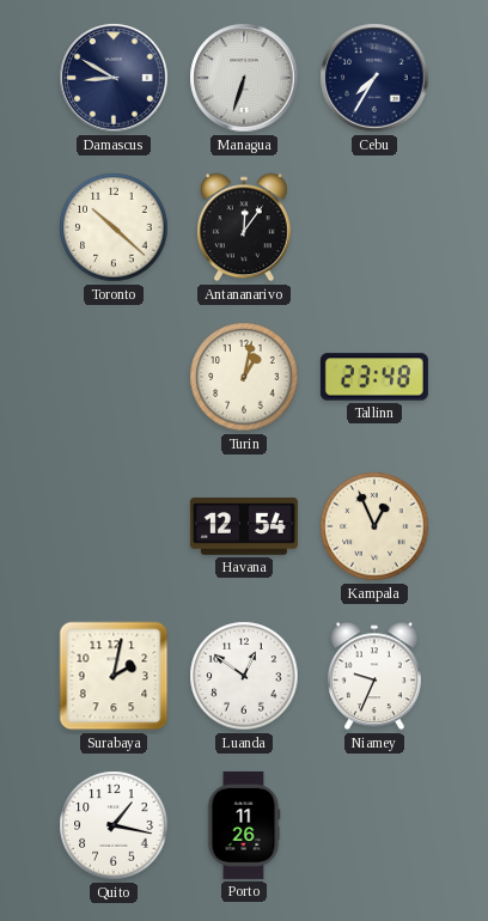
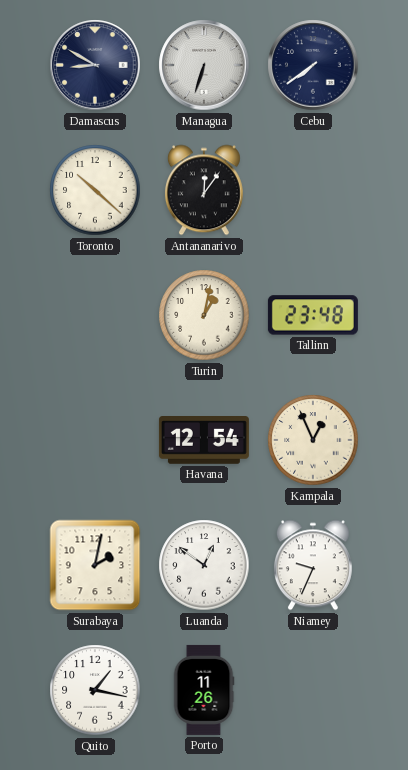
Cebu: 7:35 -> 7:39
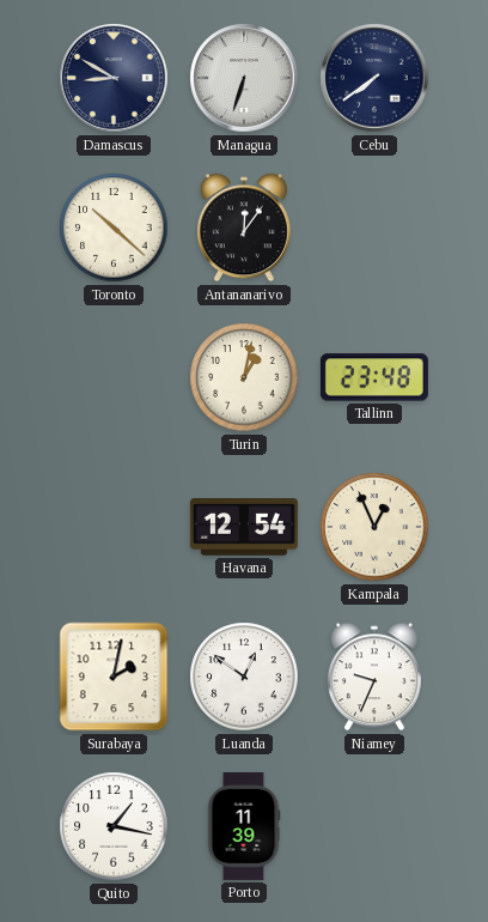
Porto: 11:26 -> 11:39
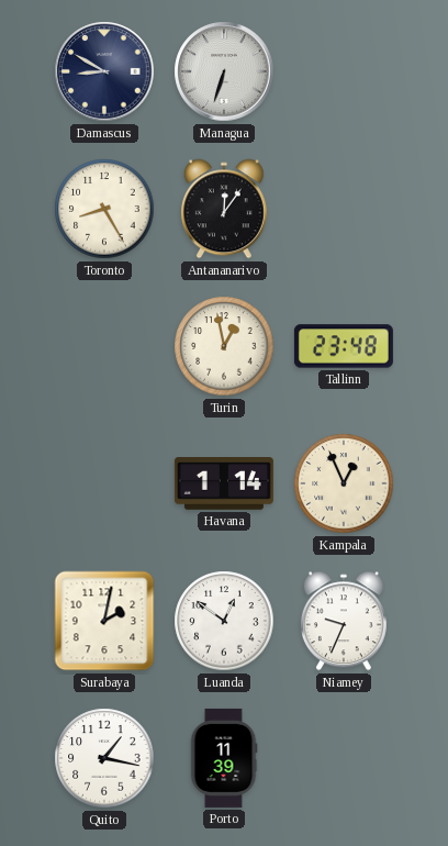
Cebu: 7:39 -> none
Toronto: 10:22 -> 8:25
Turin: 1:02 -> 12:58
Havana: 12:54 -> 1:14
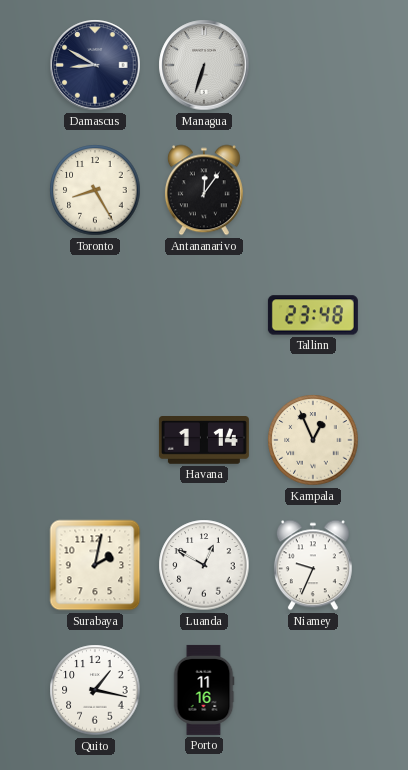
Turin: 12:58 -> none
Luanda: 12:51 -> 12:50
Porto: 11:39 -> 11:16
